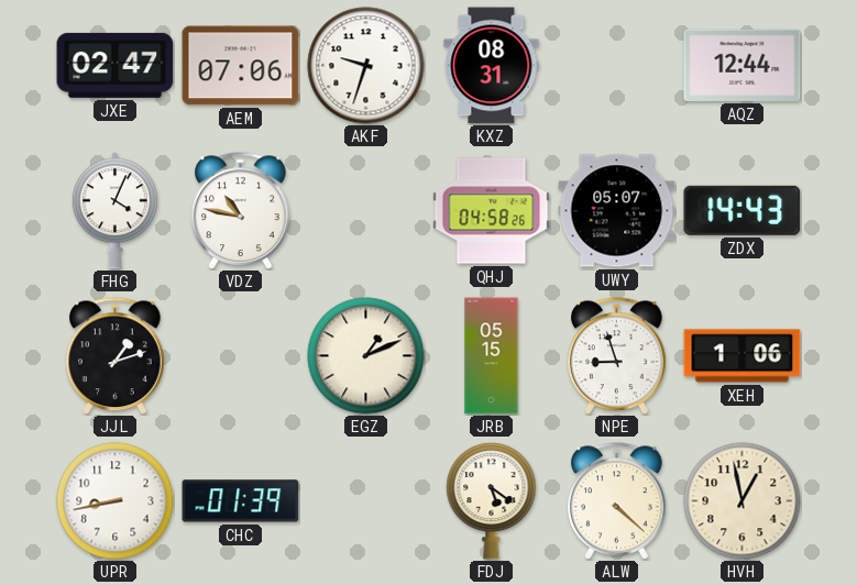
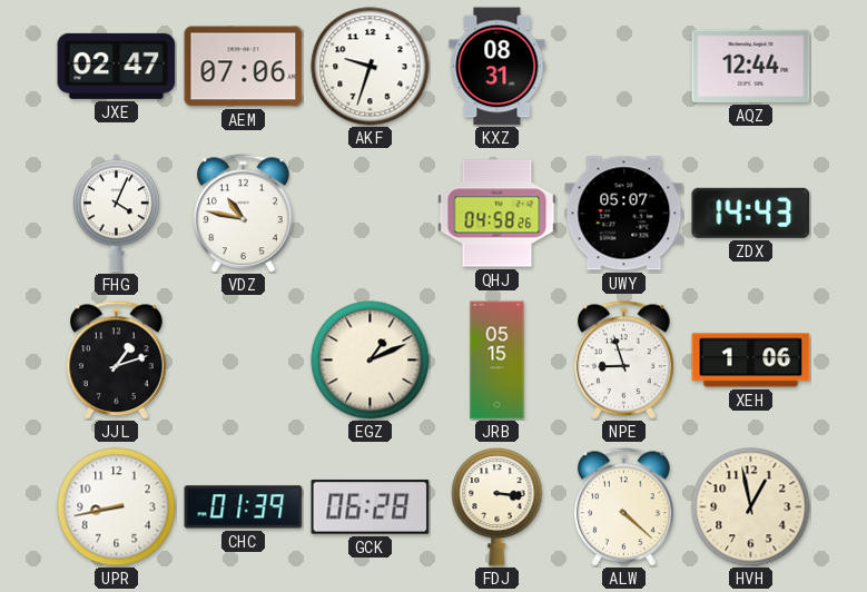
GCK: none -> 06:28
FDJ: 5:21 -> 3:16
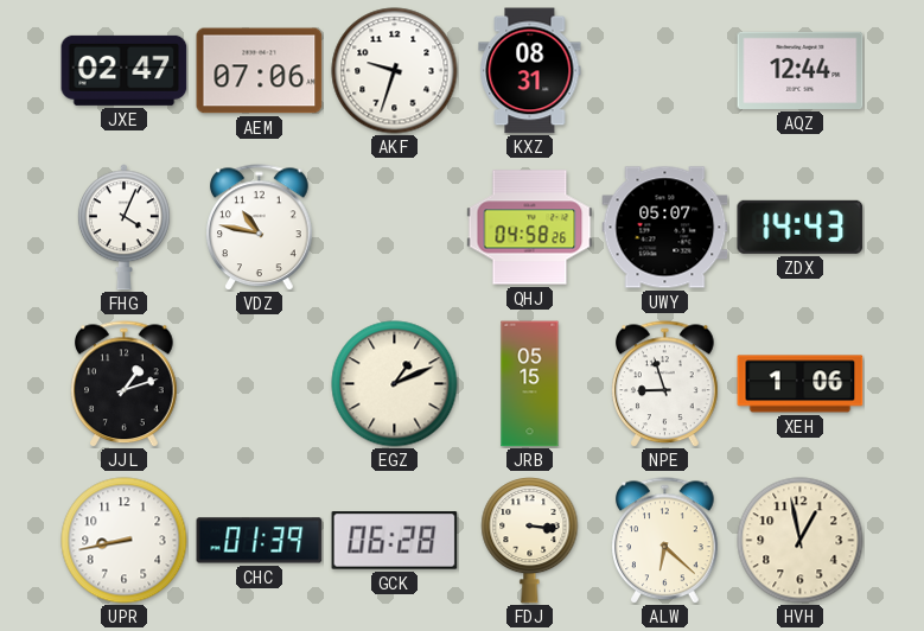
ALW: 4:22 -> 6:22
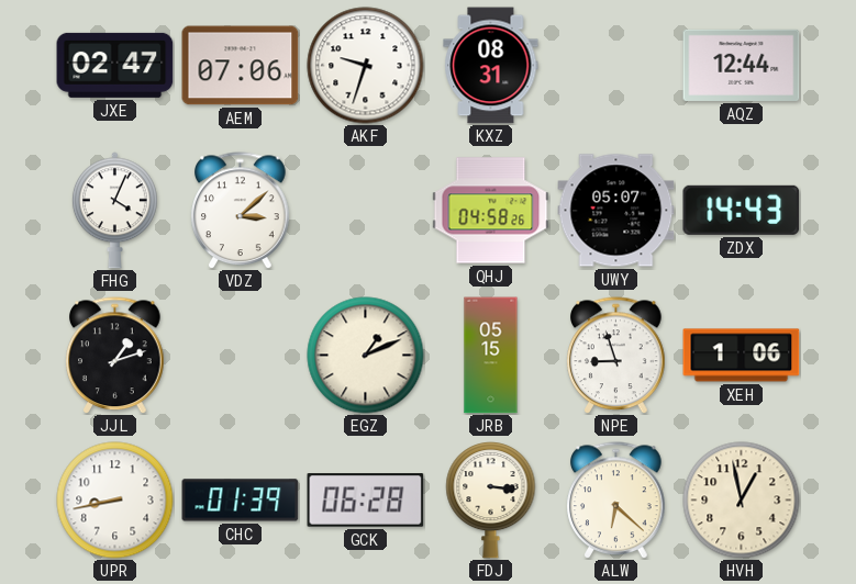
VDZ: 10:47 -> 3:08
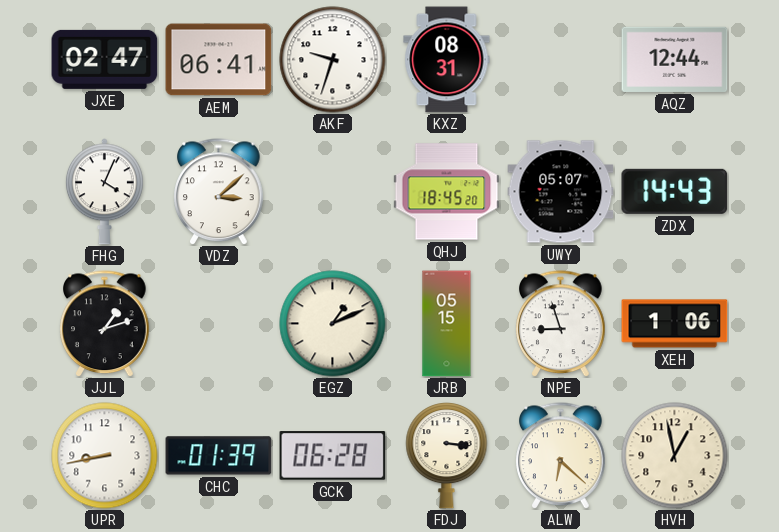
AEM: 07:06 -> 06:41
QHJ: 04:58 -> 18:45
